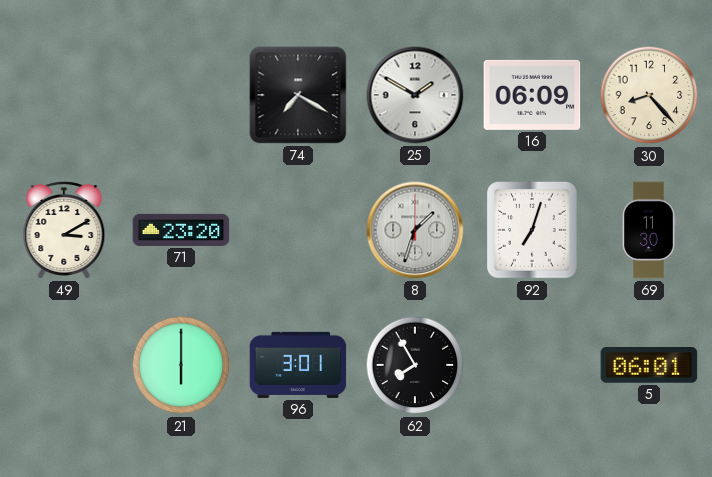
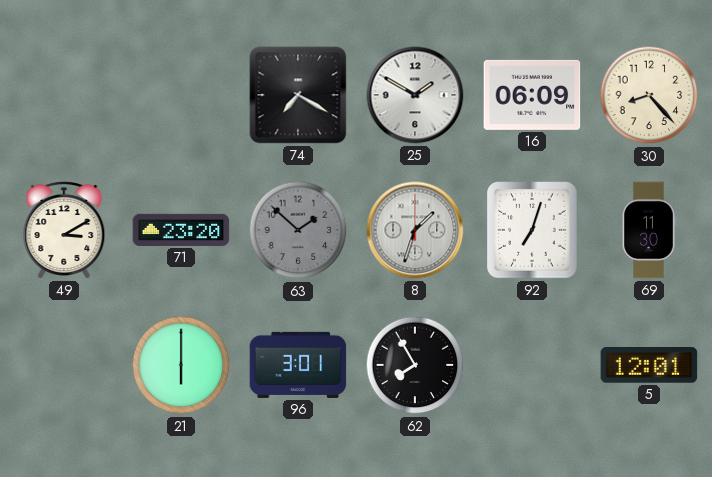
63: none -> 1:52
5: 06:01 -> 12:01
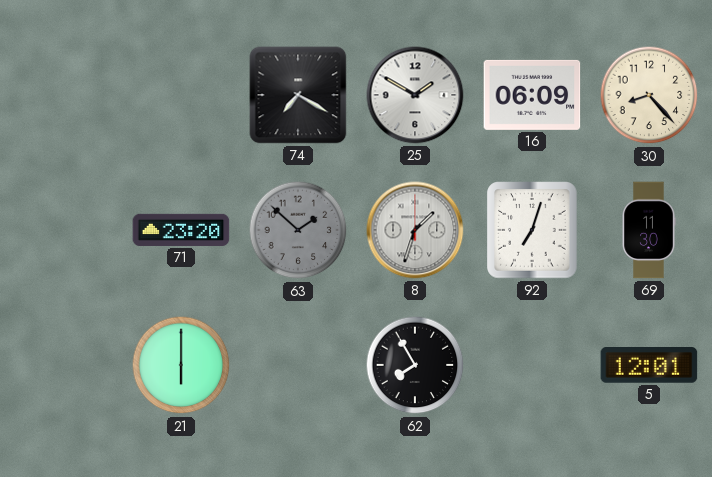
49: 3:10 -> none
96: 3:01 -> none
